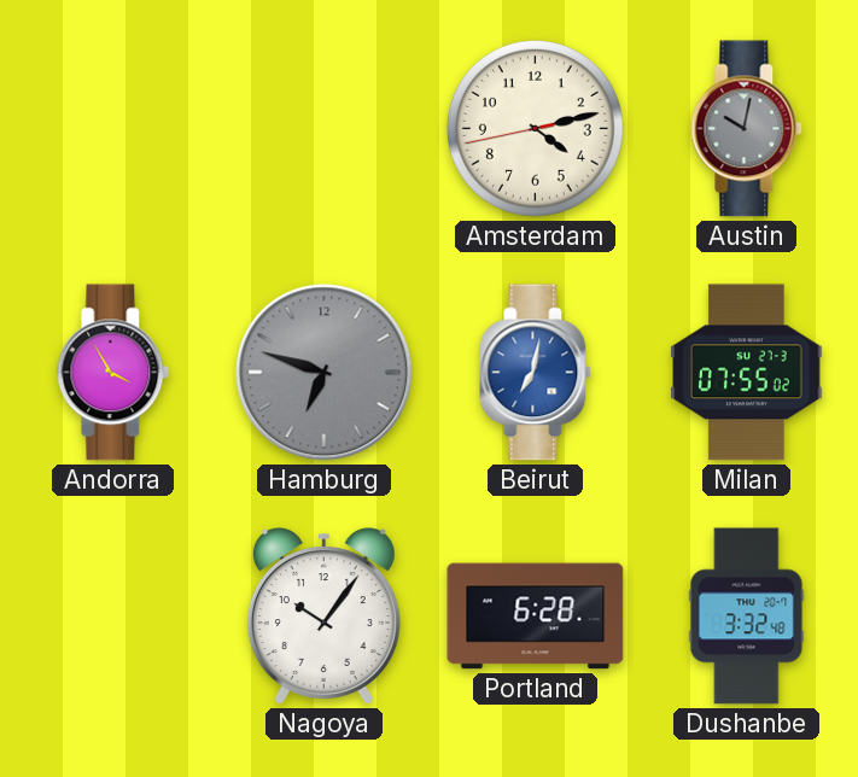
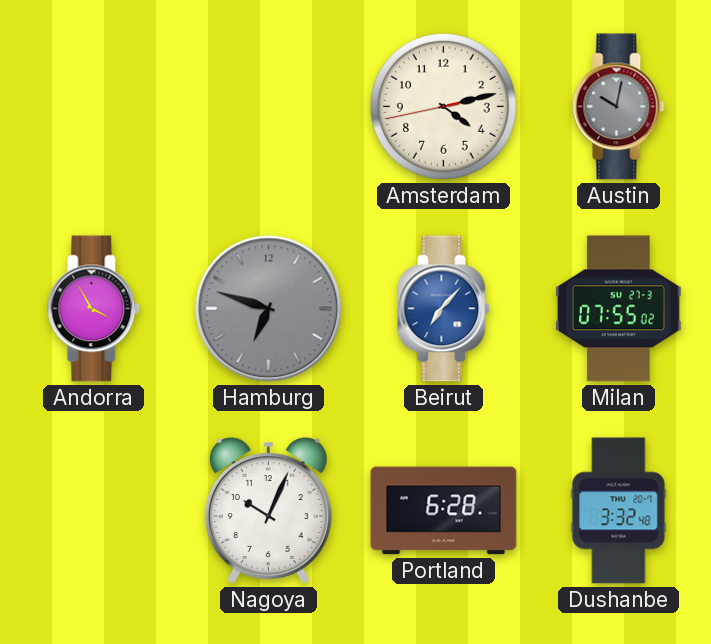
Beirut: 7:02 -> 7:07
Nagoya: 10:06 -> 10:04
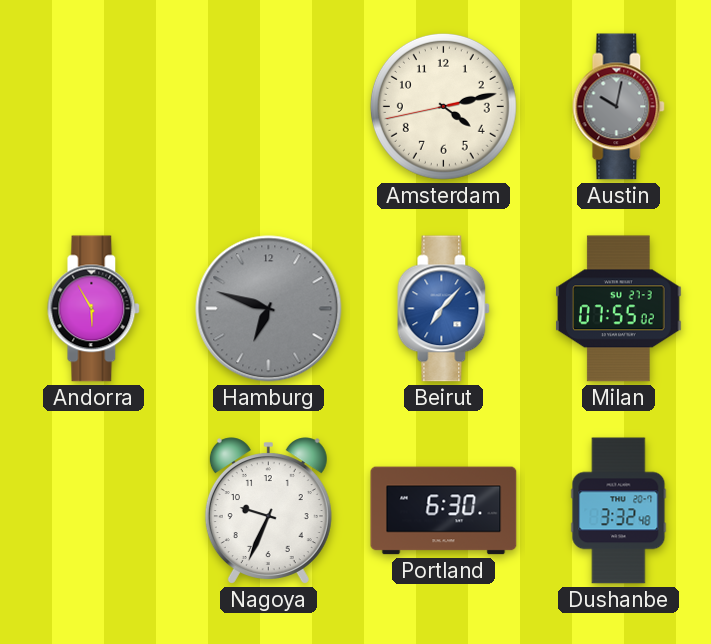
Andorra: 3:55 -> 5:55
Nagoya: 10:04 -> 9:34
Portland: 6:28 -> 6:30
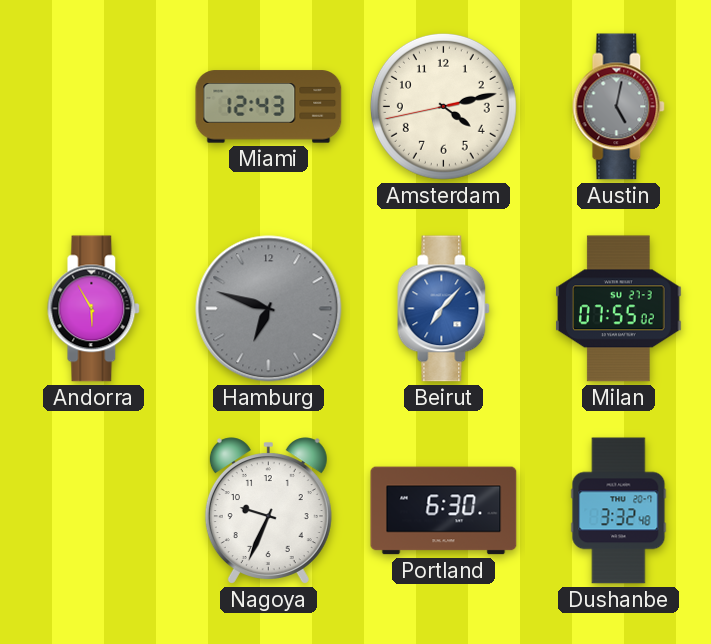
Miami: none -> 12:43
Austin: 10:02 -> 5:02
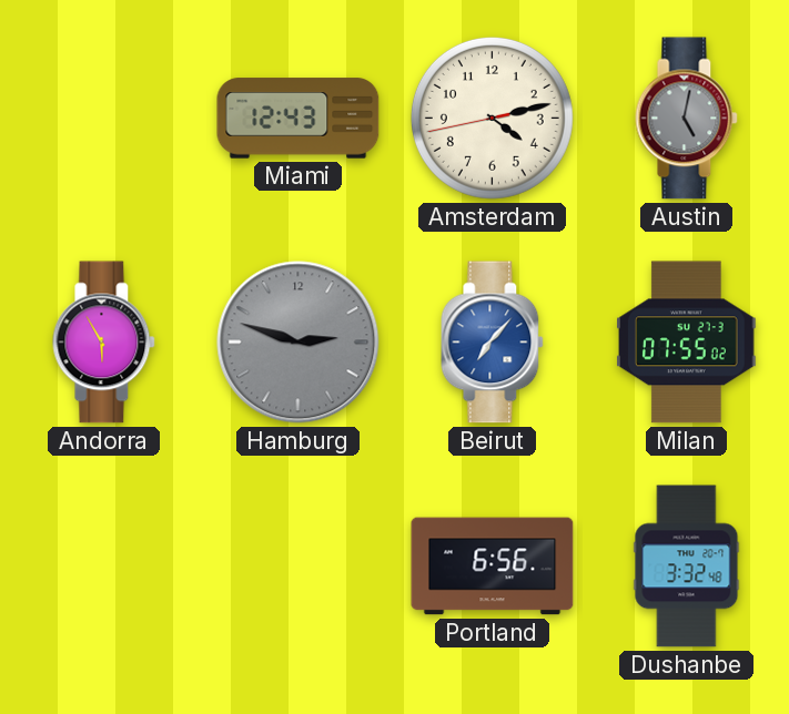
Hamburg: 6:48 -> 2:48
Nagoya: 9:34 -> none
Portland: 6:30 -> 6:56
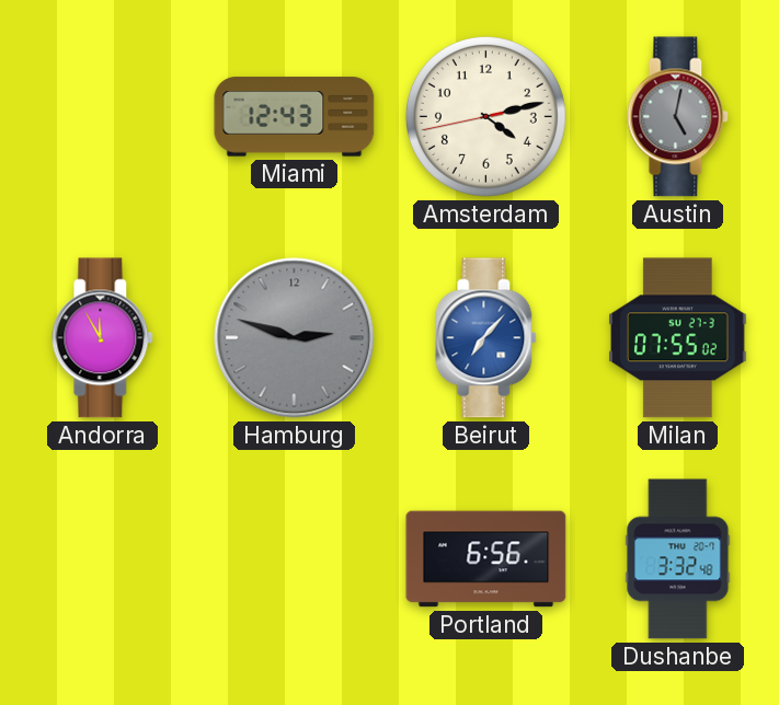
Andorra: 5:55 -> 11:55
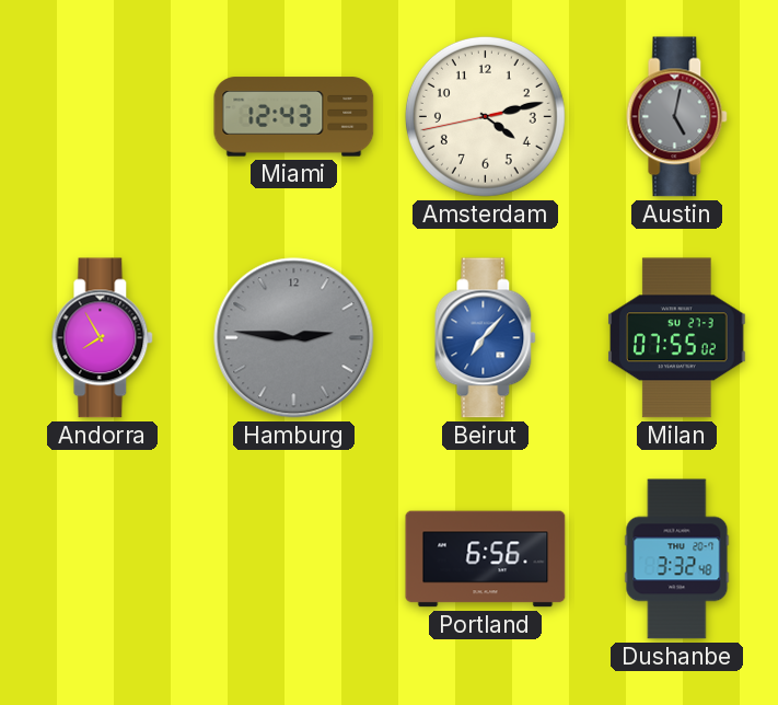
Andorra: 11:55 -> 7:55
Hamburg: 2:48 -> 2:46
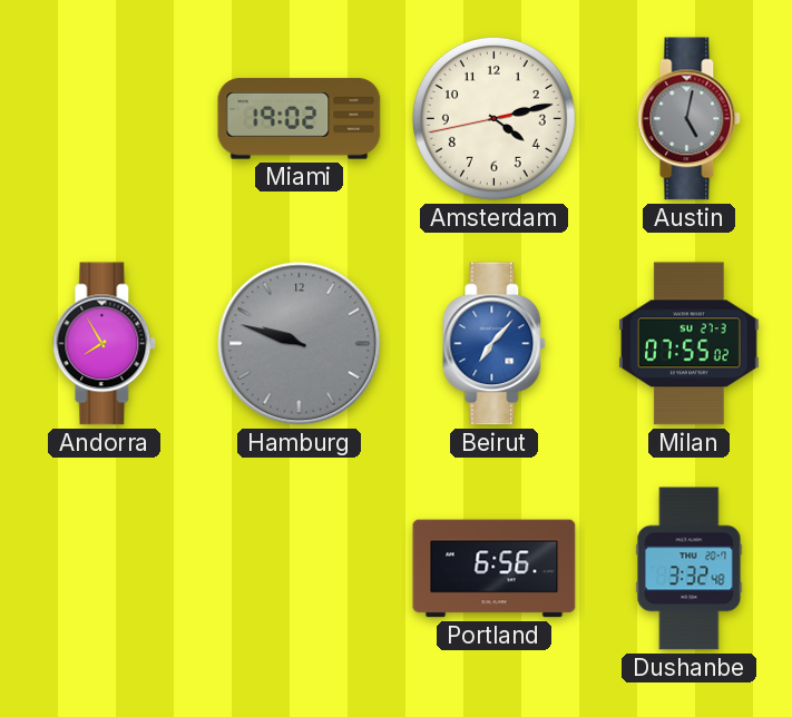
Miami: 12:43 -> 19:02
Hamburg: 2:46 -> 9:48
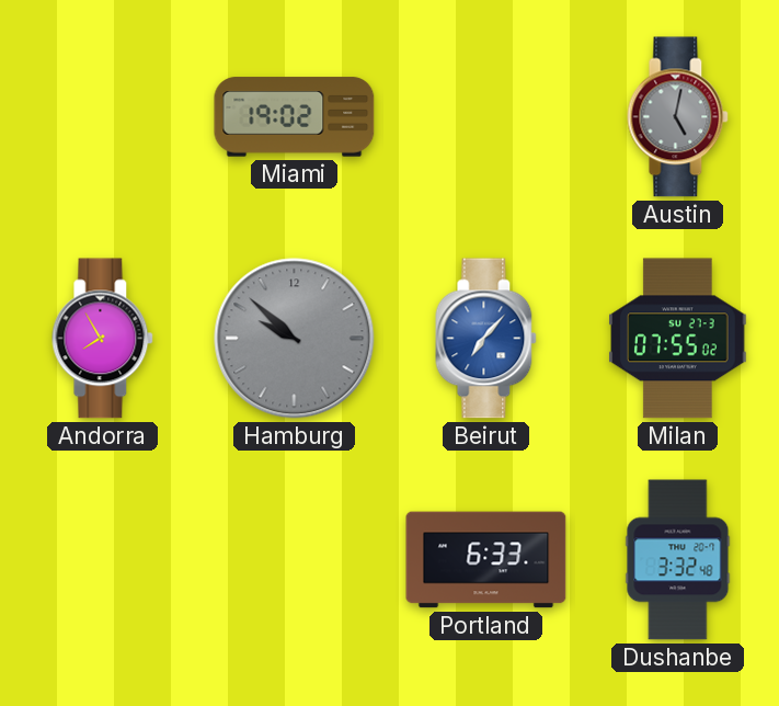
Amsterdam: 4:12 -> none
Hamburg: 9:48 -> 9:52
Portland: 6:56 -> 6:33
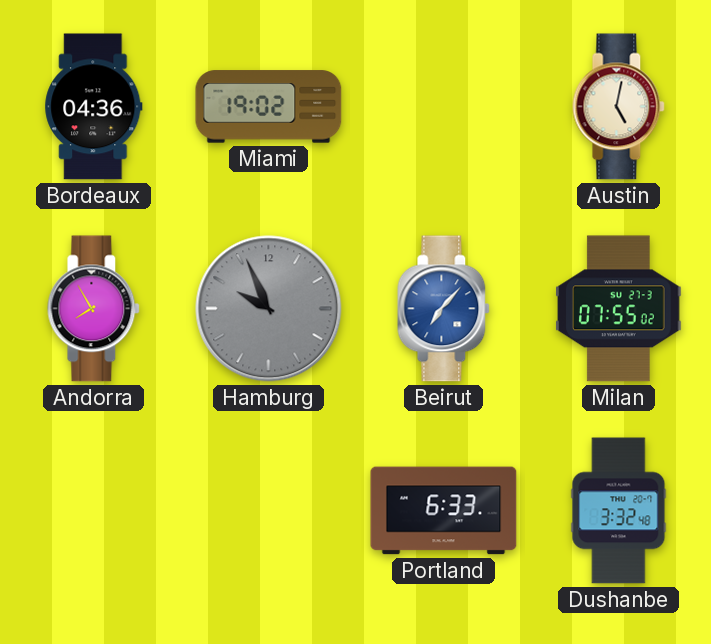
Bordeaux: none -> 04:36
Austin dial: grey -> cream
Hamburg: 9:52 -> 9:56
